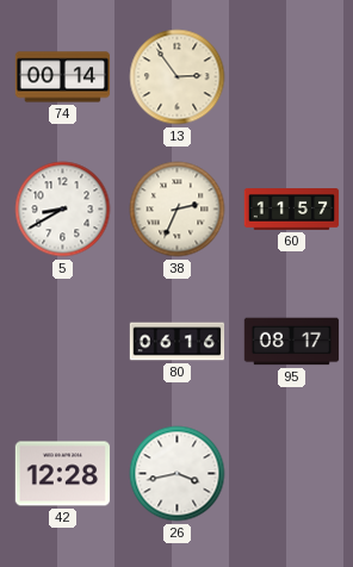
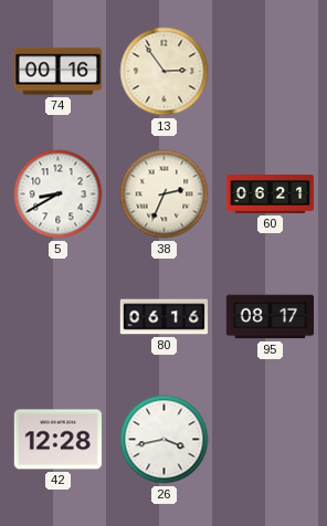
74: 00:14 -> 00:16
60: 11:57 -> 06:21
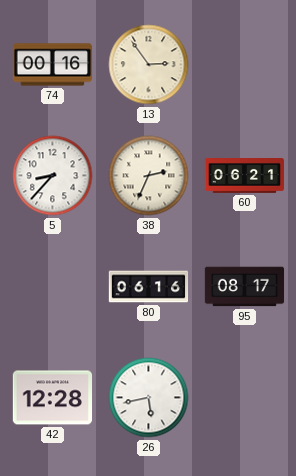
5: 8:40 -> 8:37
26: 3:43 -> 5:43
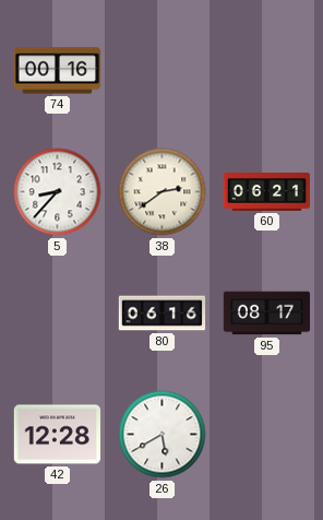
13: 2:54 -> none
38: 2:34 -> 2:39
26: 5:43 -> 5:40
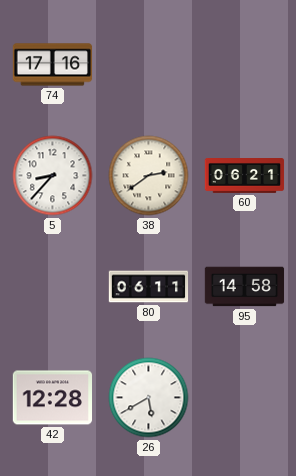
74: 00:16 -> 17:16
80: 06:16 -> 06:11
95: 08:17 -> 14:58
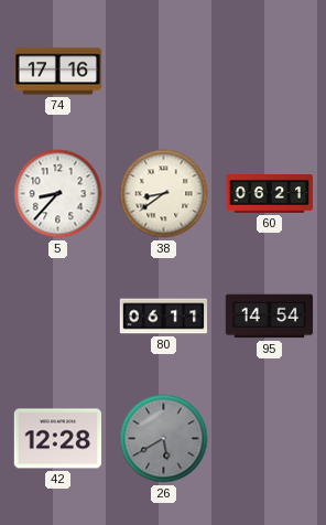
38: 2:39 -> 8:39
95: 14:58 -> 14:54
26 dial: white -> grey
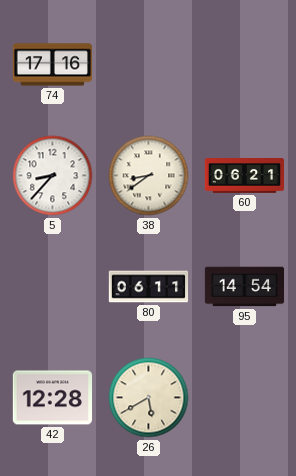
26 dial: grey -> cream
